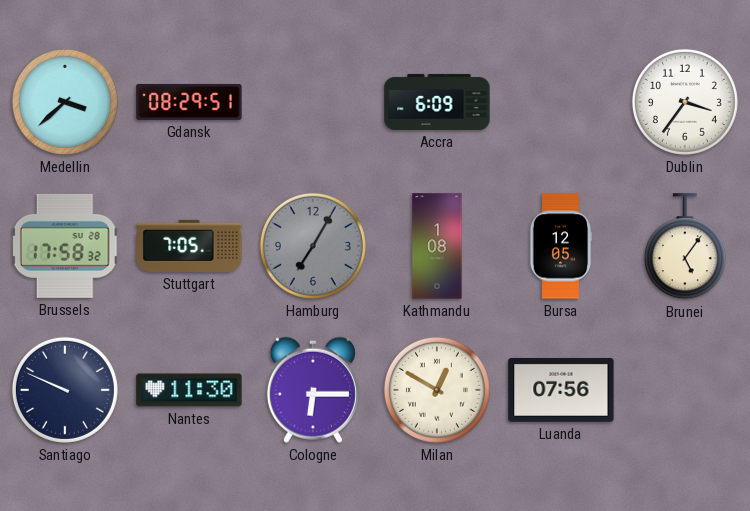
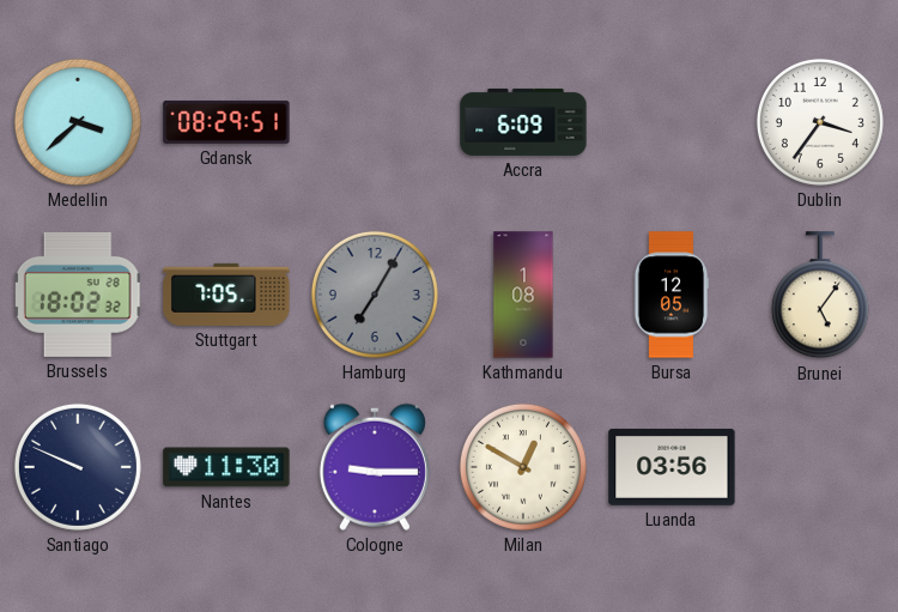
Brussels: 17:58 -> 18:02
Cologne: 6:15 -> 9:15
Luanda: 07:56 -> 03:56
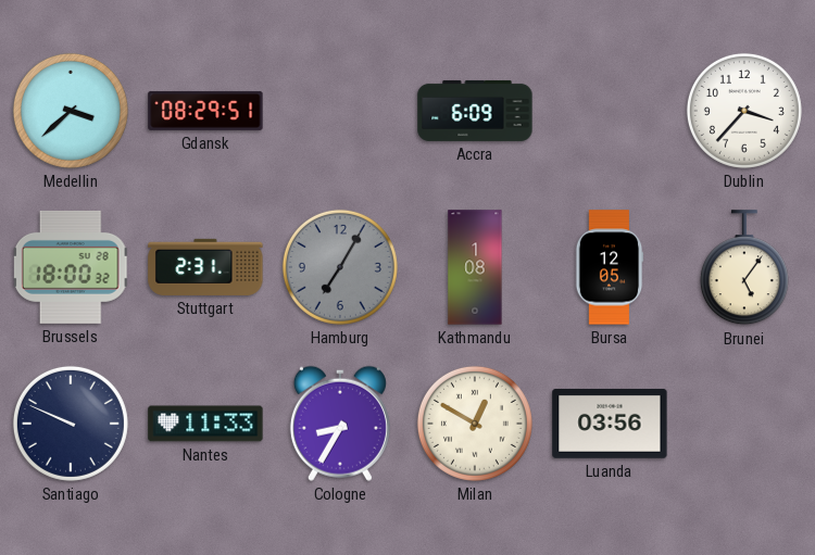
Dublin: 3:36 -> 3:37
Brussels: 18:02 -> 18:00
Stuttgart: 7:05 -> 2:31
Nantes: 11:30 -> 11:33
Cologne: 9:15 -> 8:35
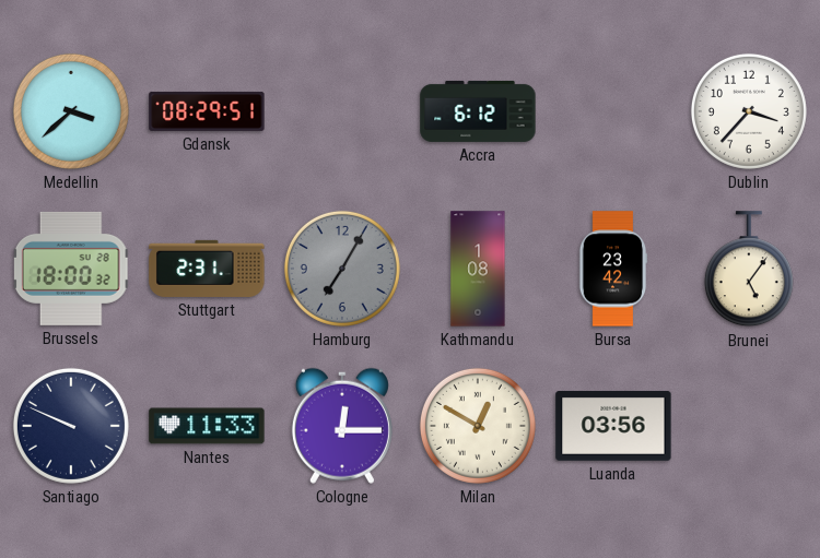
Accra: 6:09 -> 6:12
Bursa: 12:05 -> 23:42
Cologne: 8:35 -> 12:15
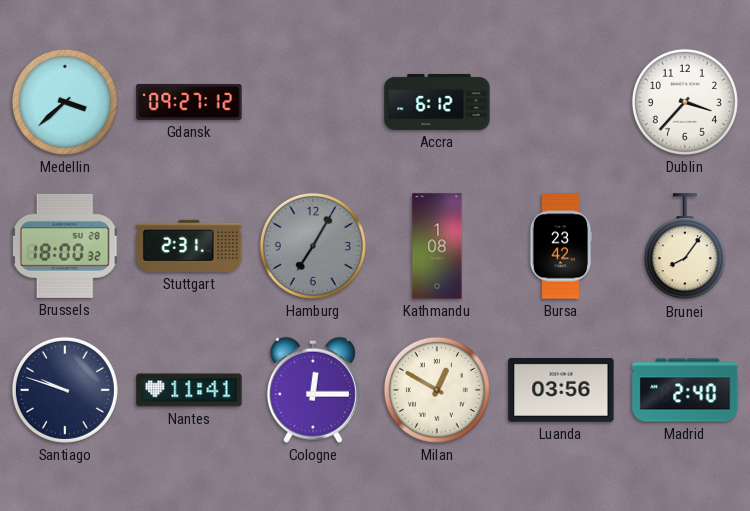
Gdansk: 08:29 -> 09:27
Brunei: 5:06 -> 8:06
Santiago: 9:49 -> 9:48
Nantes: 11:33 -> 11:41
Madrid: none -> 2:40
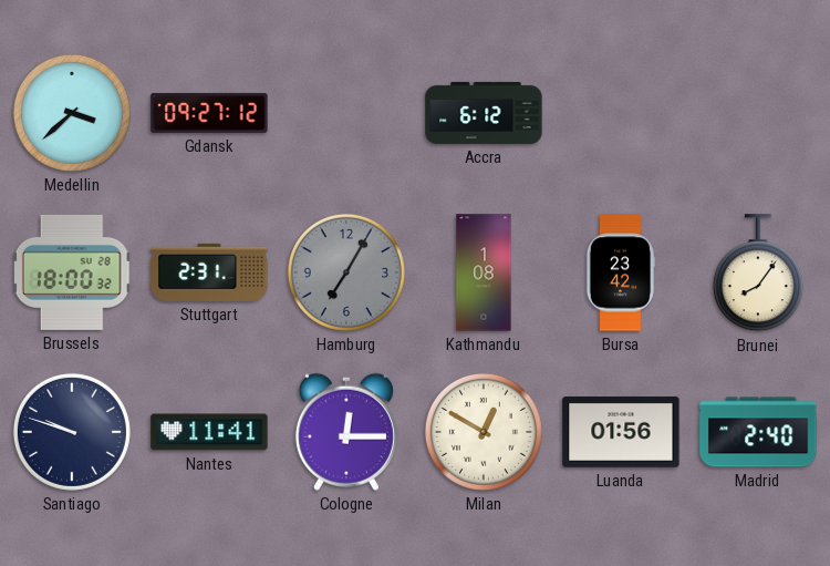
Dublin: 3:37 -> none
Luanda: 03:56 -> 01:56
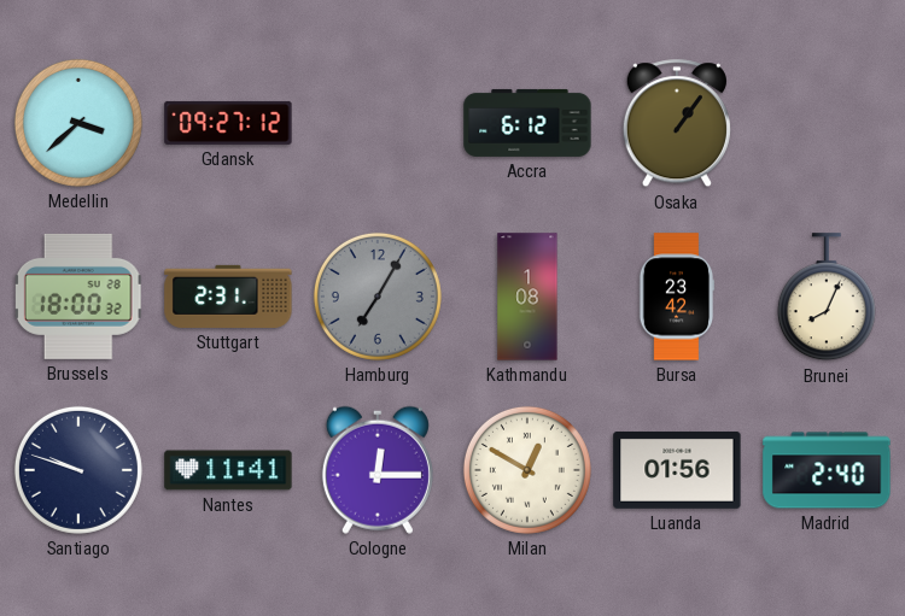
Osaka: none -> 1:06
Brunei: 8:06 -> 8:04
